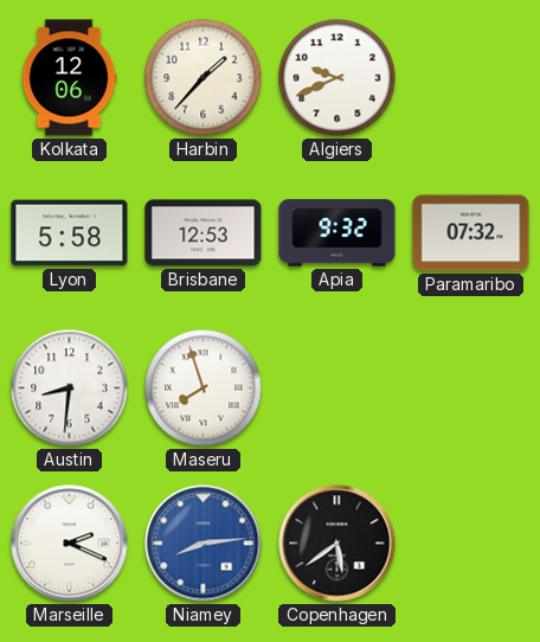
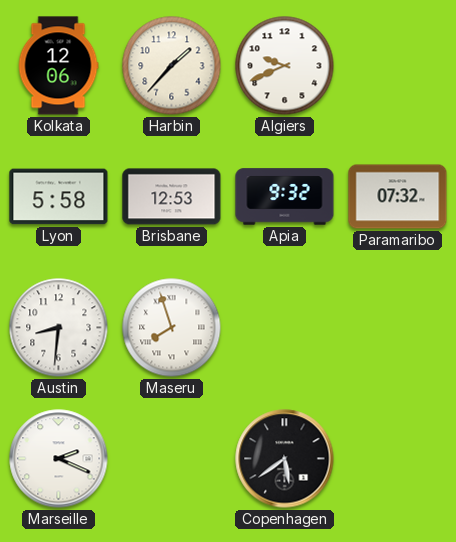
Niamey: 8:14 -> none
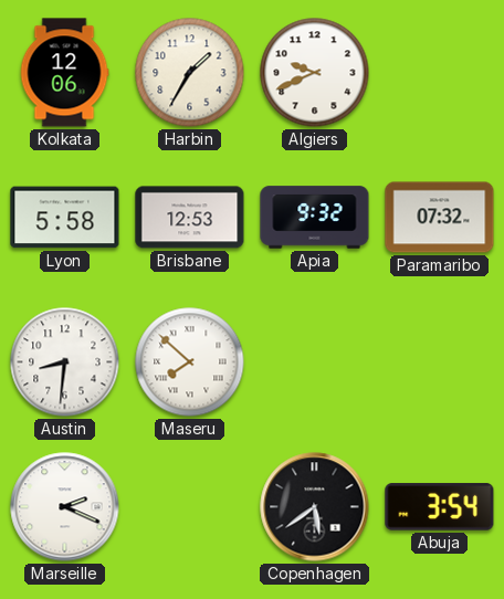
Harbin: 1:37 -> 1:35
Maseru: 7:57 -> 7:52
Abuja: none -> 3:54
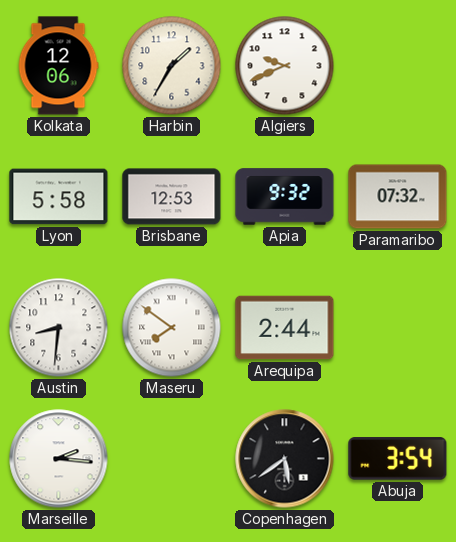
Maseru: 7:52 -> 7:51
Arequipa: none -> 2:44
Marseille: 2:19 -> 2:16
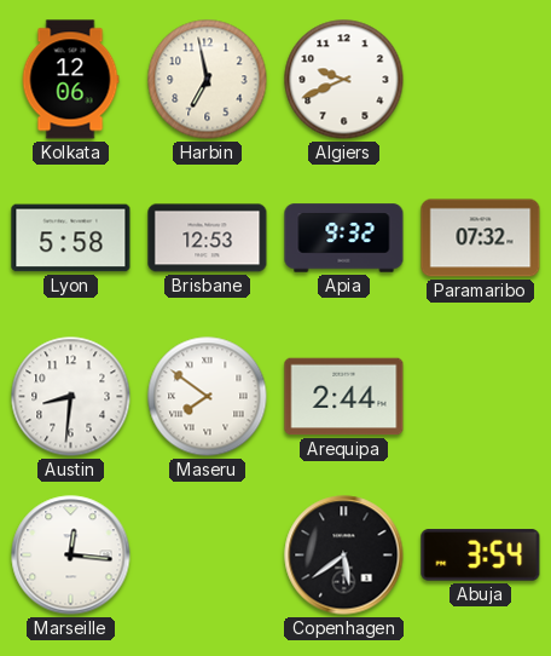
Harbin: 1:35 -> 6:58
Marseille: 2:16 -> 12:16
